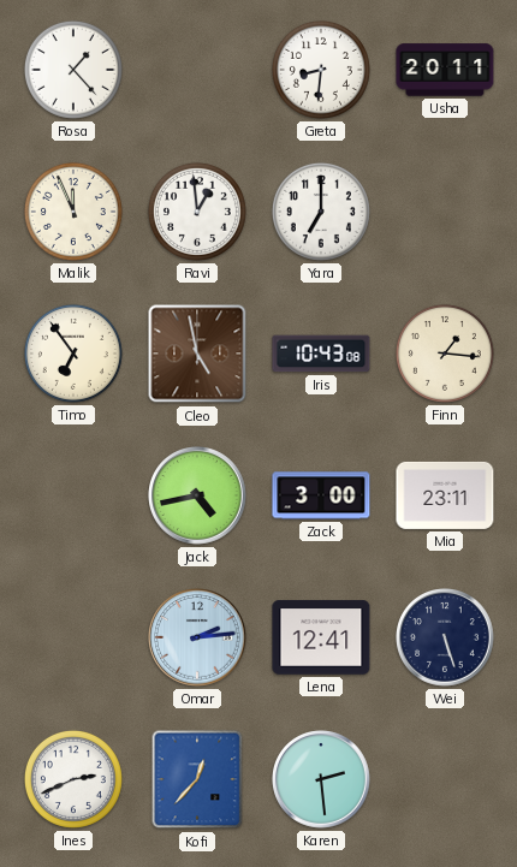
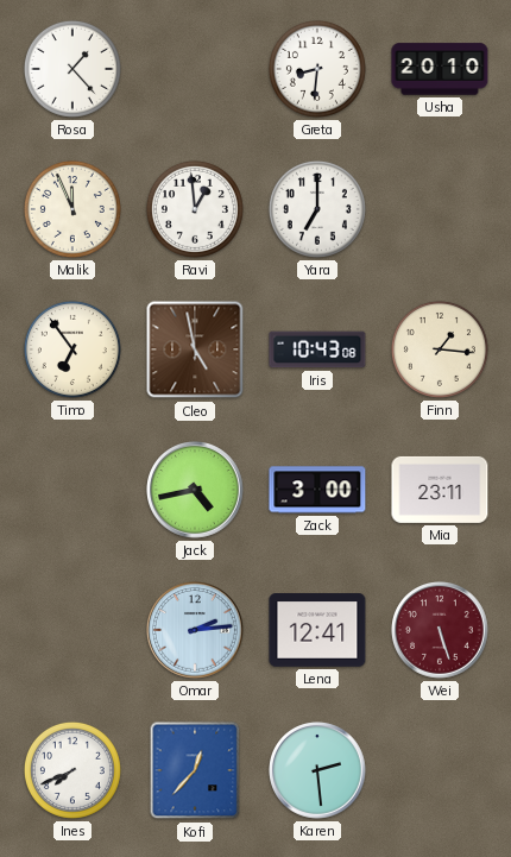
Usha: 20:11 -> 20:10
Wei dial: navy -> burgundy
Ines: 2:41 -> 7:41
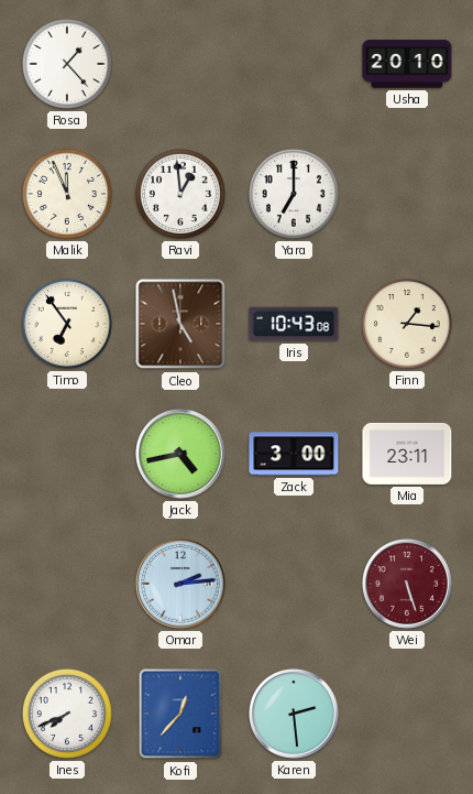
Greta: 8:31 -> none
Lena: 12:41 -> none
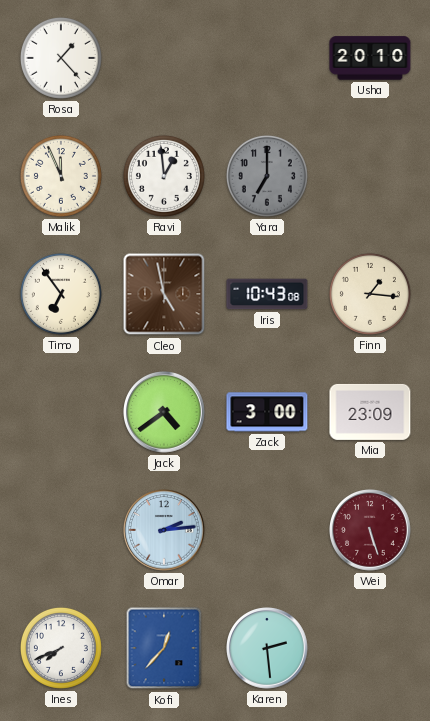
Yara dial: white -> grey
Jack: 4:43 -> 4:39
Mia: 23:11 -> 23:09
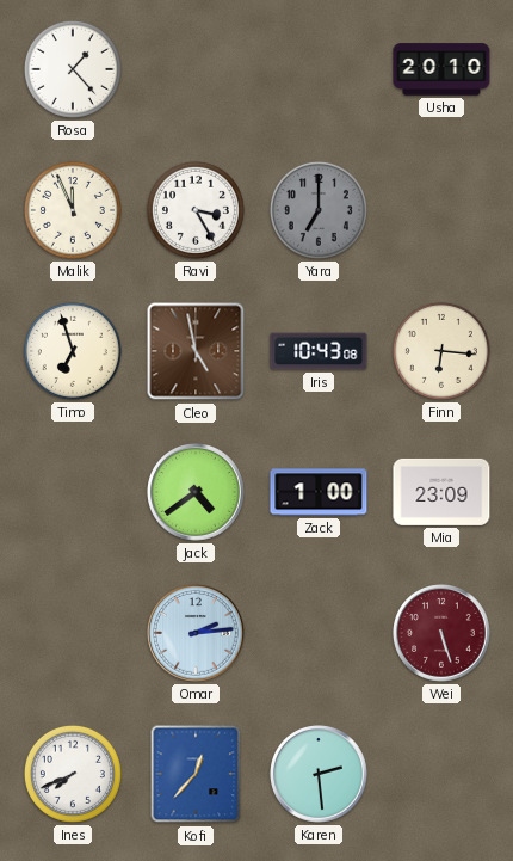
Ravi: 12:59 -> 3:25
Timo: 6:54 -> 6:57
Finn: 1:16 -> 6:16
Zack: 3:00 -> 1:00
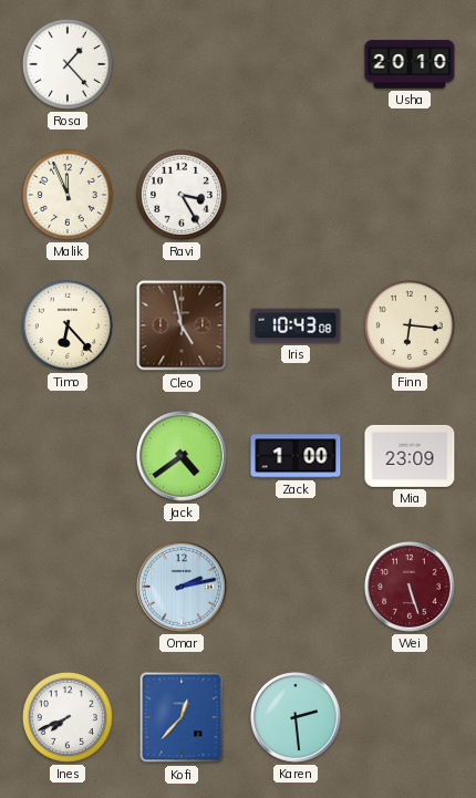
Yara: 7:00 -> none
Timo: 6:57 -> 6:23
Omar: 2:14 -> 2:13
